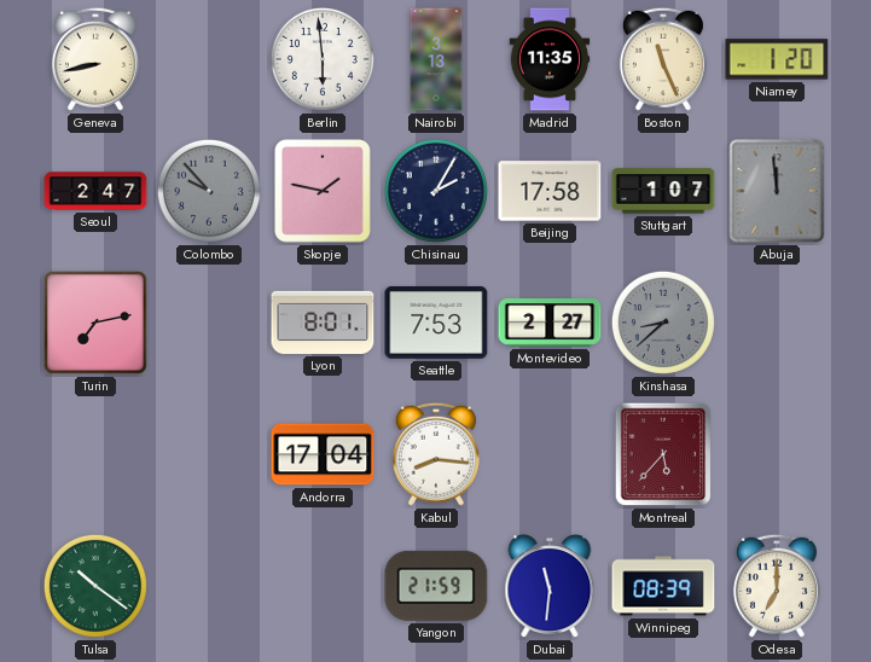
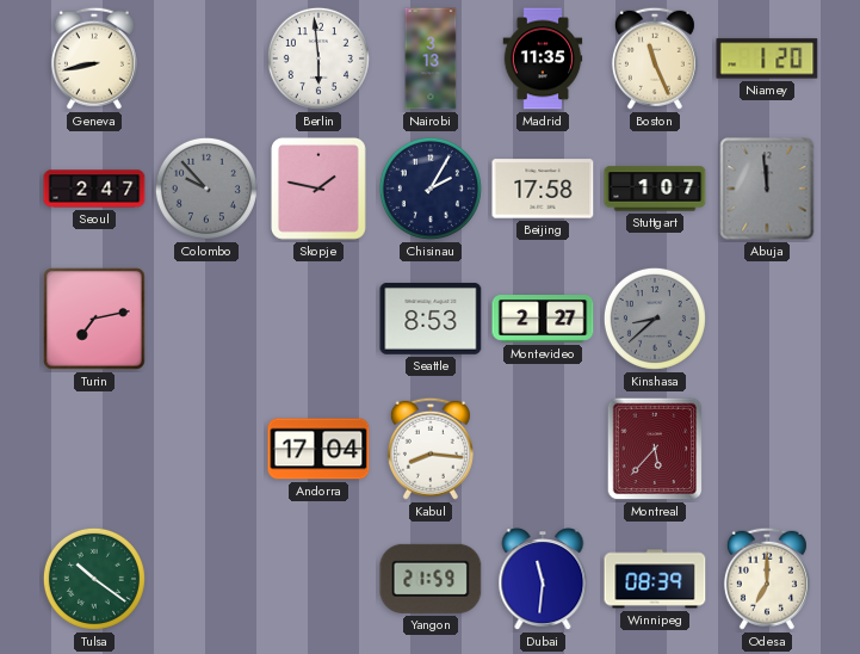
Lyon: 8:01 -> none
Seattle: 7:53 -> 8:53
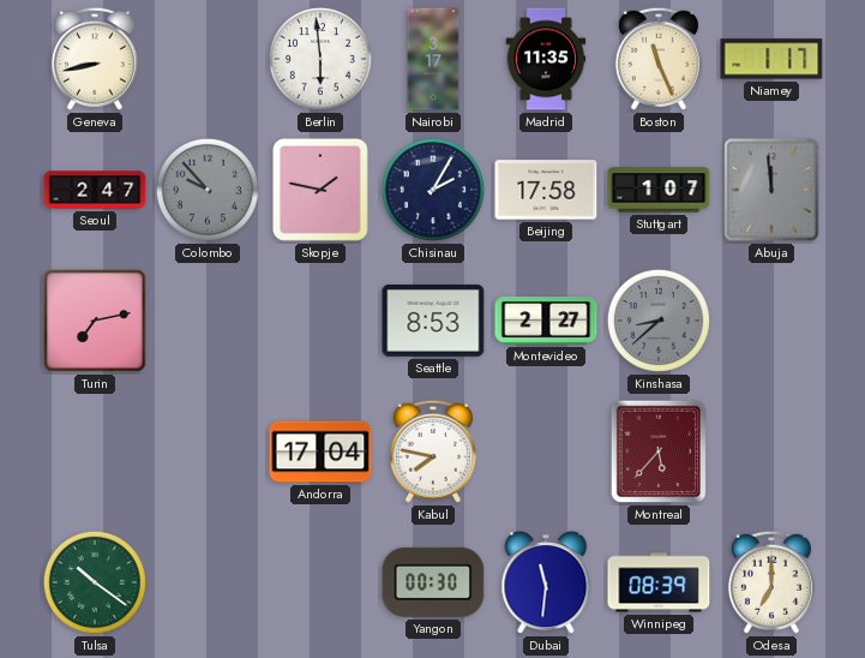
Nairobi: 3:13 -> 3:17
Niamey: 1:20 -> 1:17
Kabul: 8:16 -> 7:47
Yangon: 21:59 -> 00:30
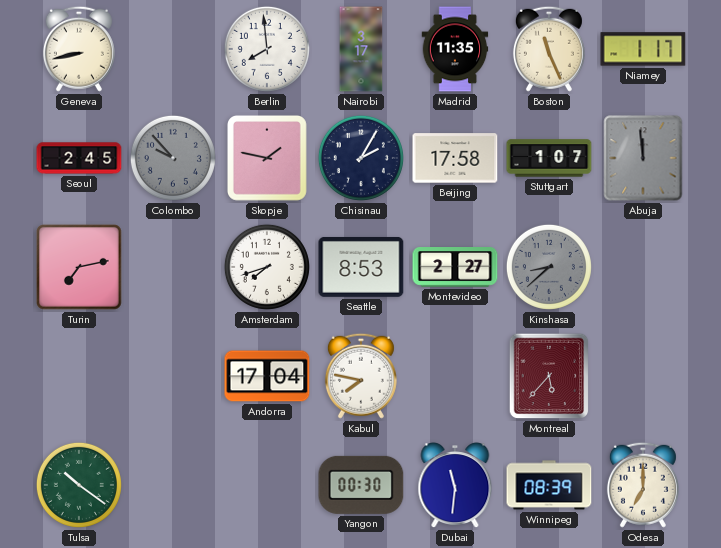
Berlin: 5:59 -> 7:59
Seoul: 2:47 -> 2:45
Amsterdam: none -> 7:42
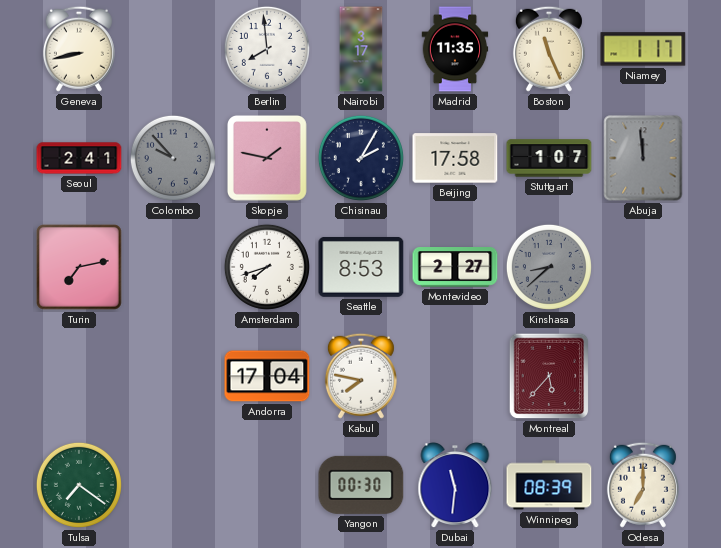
Seoul: 2:45 -> 2:41
Tulsa: 10:21 -> 7:21
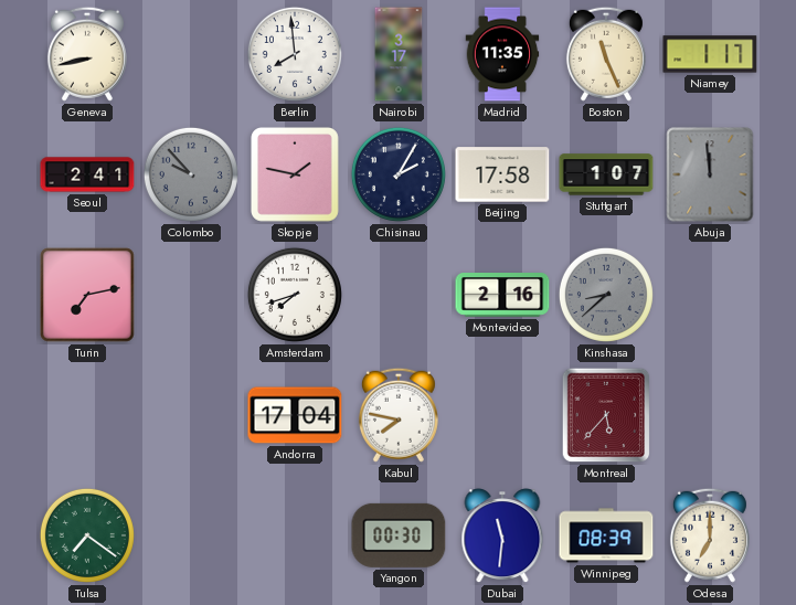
Seattle: 8:53 -> none
Montevideo: 2:27 -> 2:16
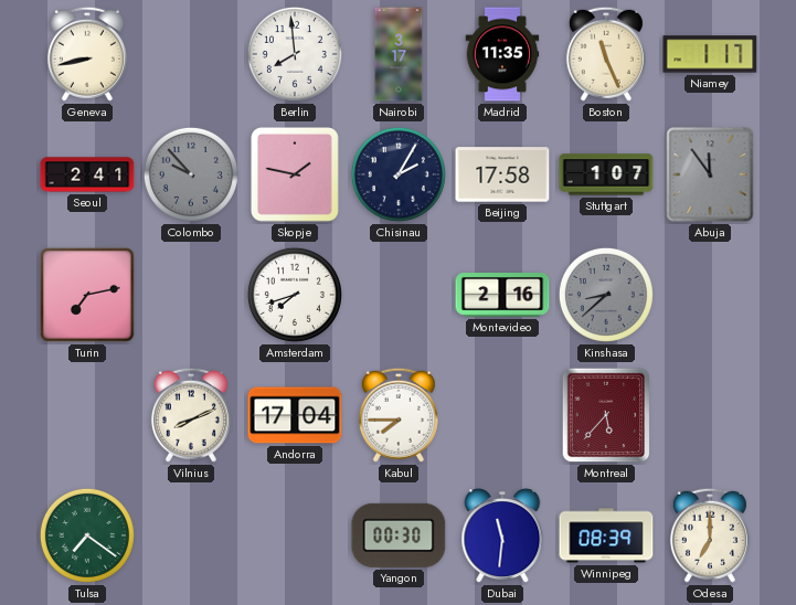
Abuja: 11:59 -> 11:54
Vilnius: none -> 8:11
Kabul: 7:47 -> 7:45
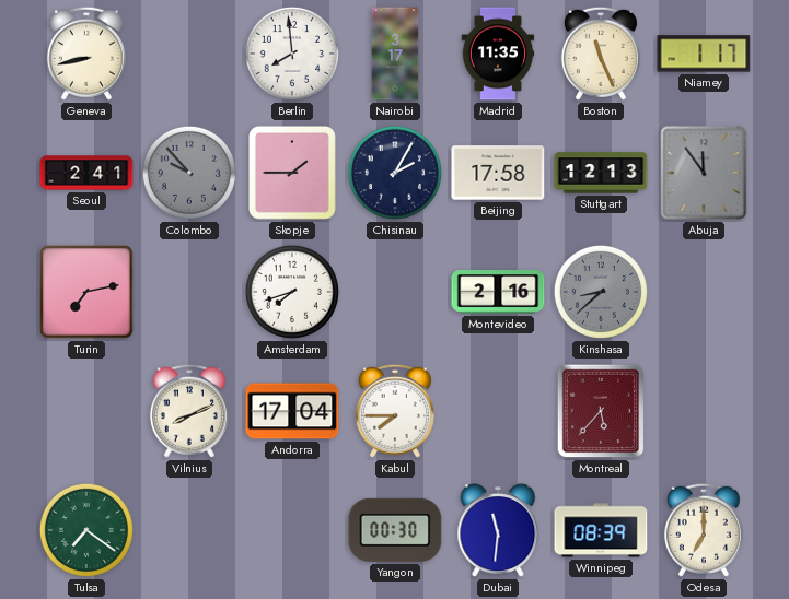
Skopje: 1:47 -> 1:45
Stuttgart: 1:07 -> 12:13
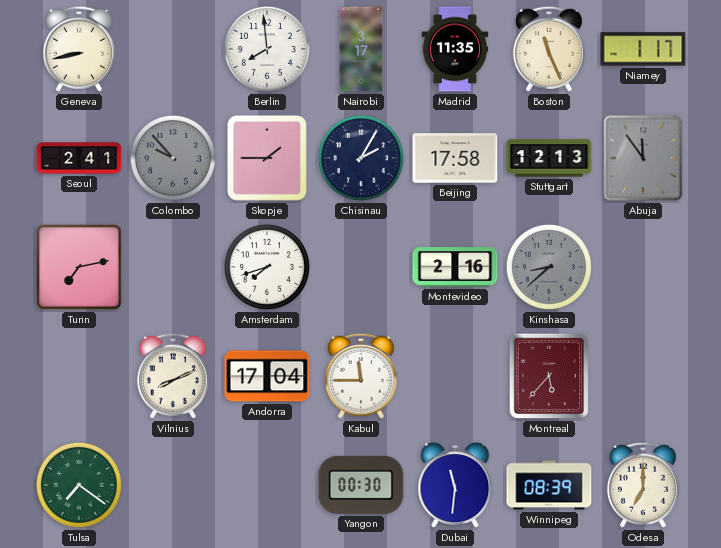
Kabul: 7:45 -> 11:45
